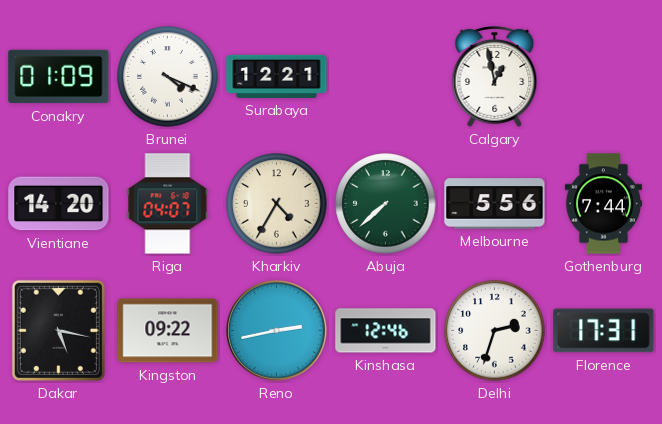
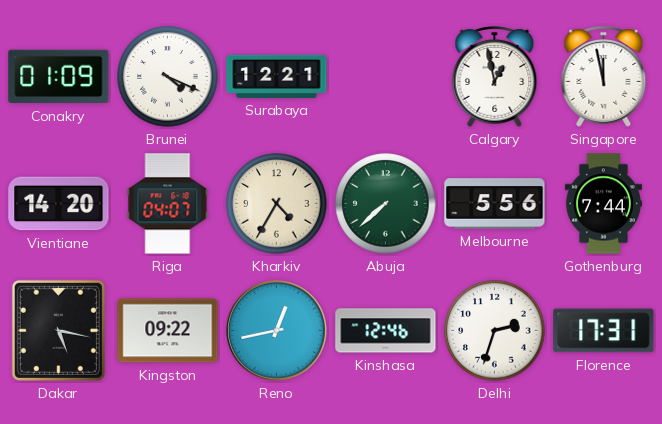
Singapore: none -> 11:58
Reno: 2:43 -> 12:43
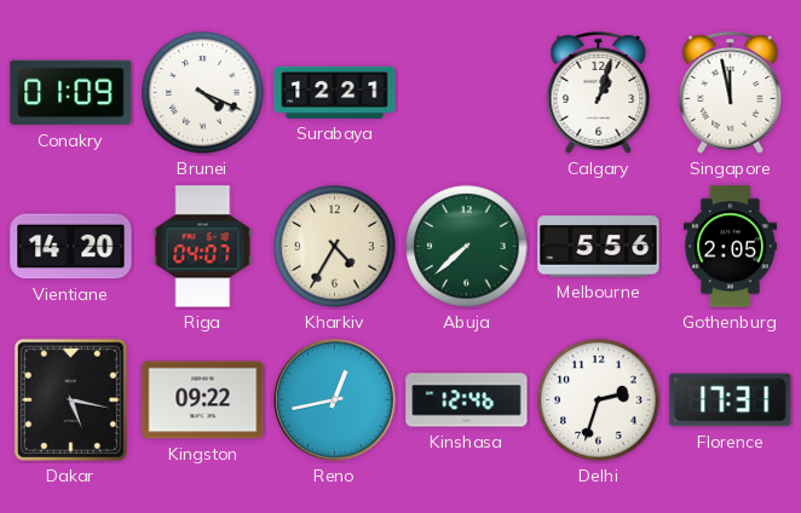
Calgary: 12:58 -> 1:03
Gothenburg: 7:44 -> 2:05
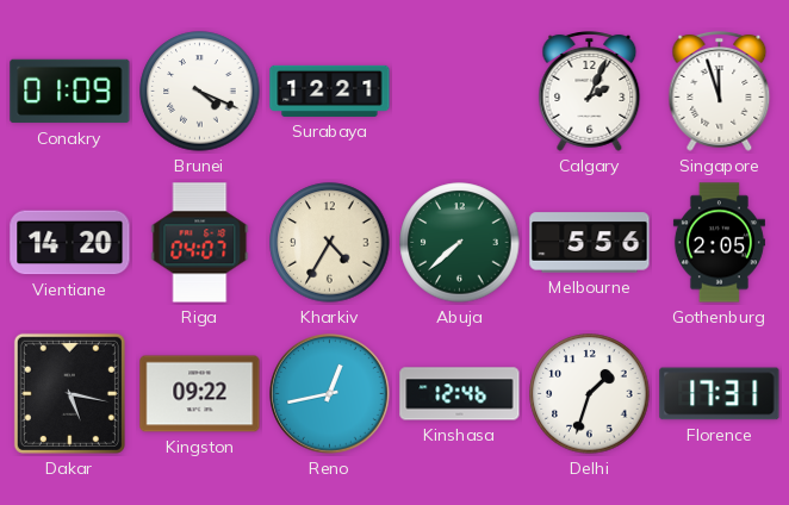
Calgary: 1:03 -> 2:04
Singapore: 11:58 -> 11:57
Delhi: 2:33 -> 1:33
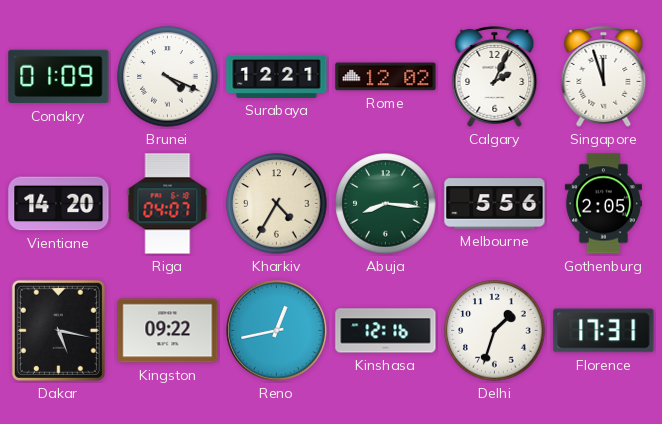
Rome: none -> 12:02
Abuja: 7:38 -> 8:16
Kinshasa: 12:46 -> 12:16
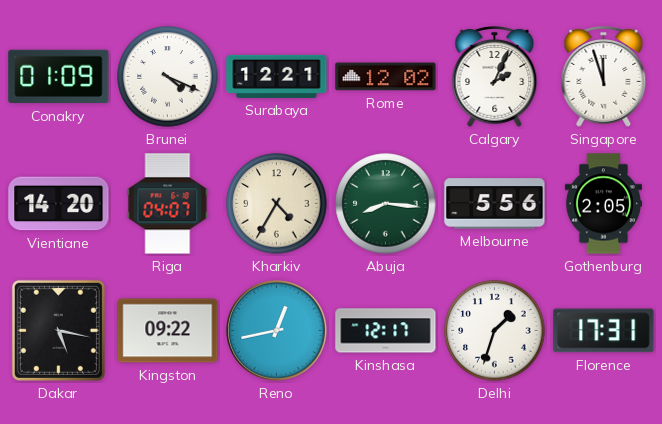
Kinshasa: 12:16 -> 12:17
